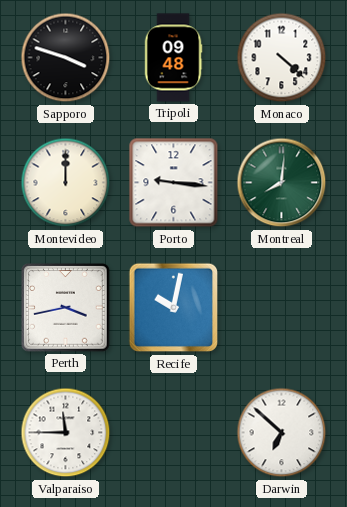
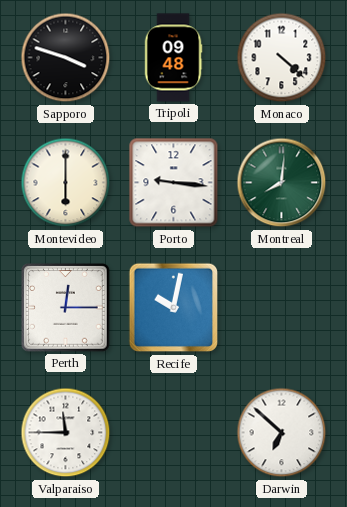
Montevideo: 12:00 -> 6:00
Perth: 3:43 -> 12:15
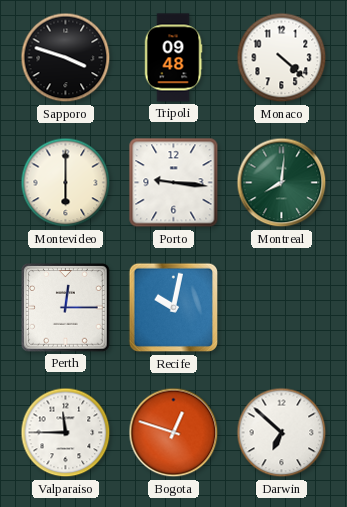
Bogota: none -> 12:48
